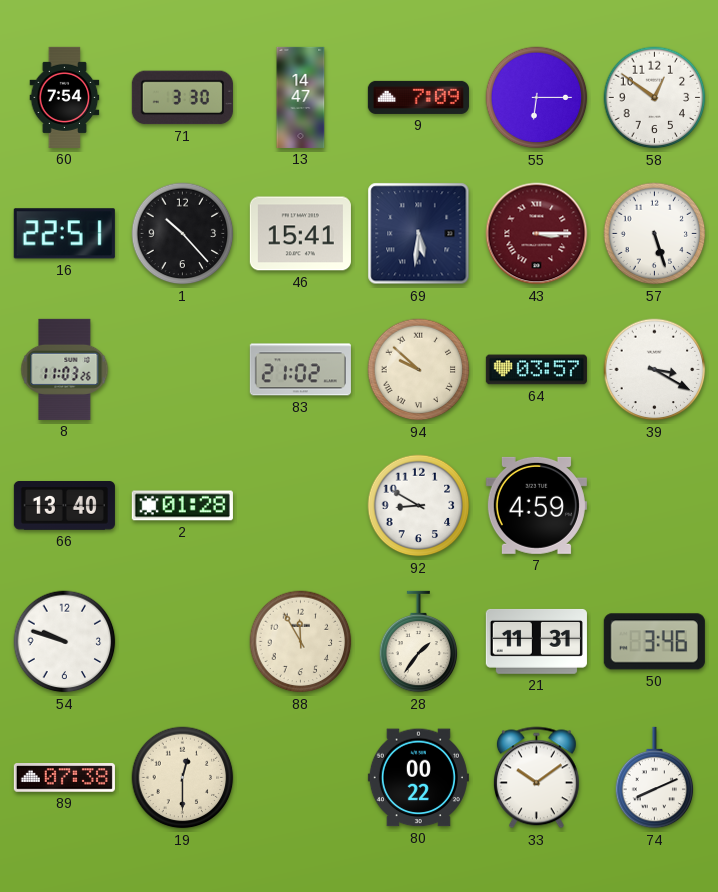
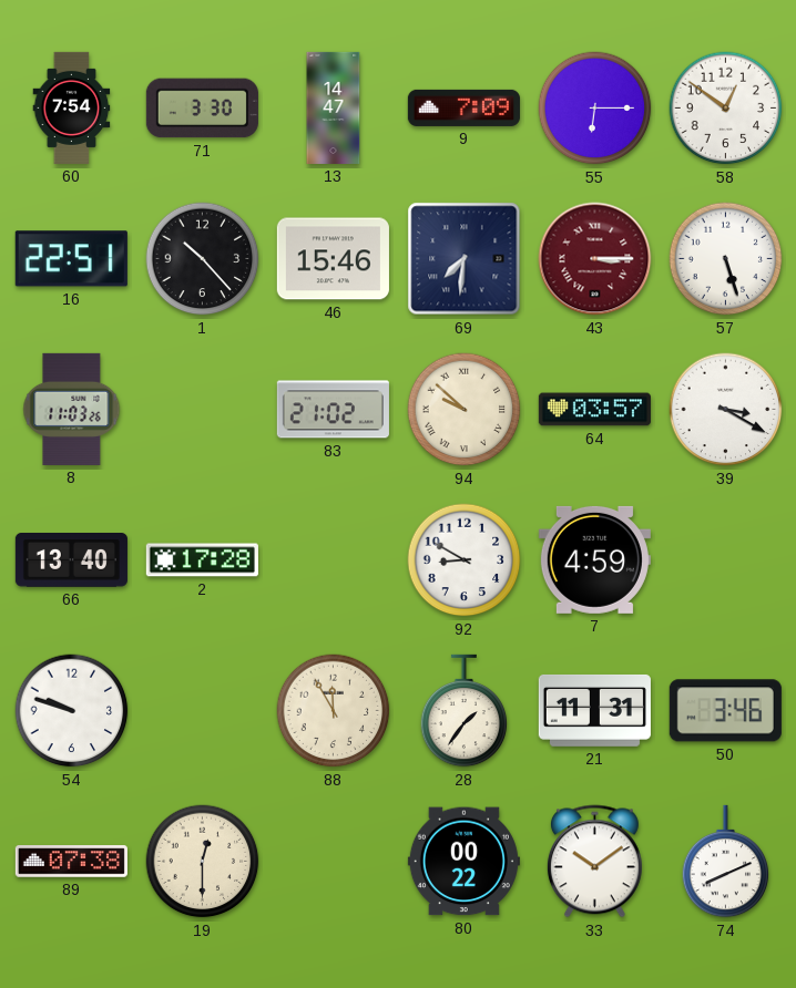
46: 15:41 -> 15:46
69: 5:31 -> 7:31
2: 01:28 -> 17:28
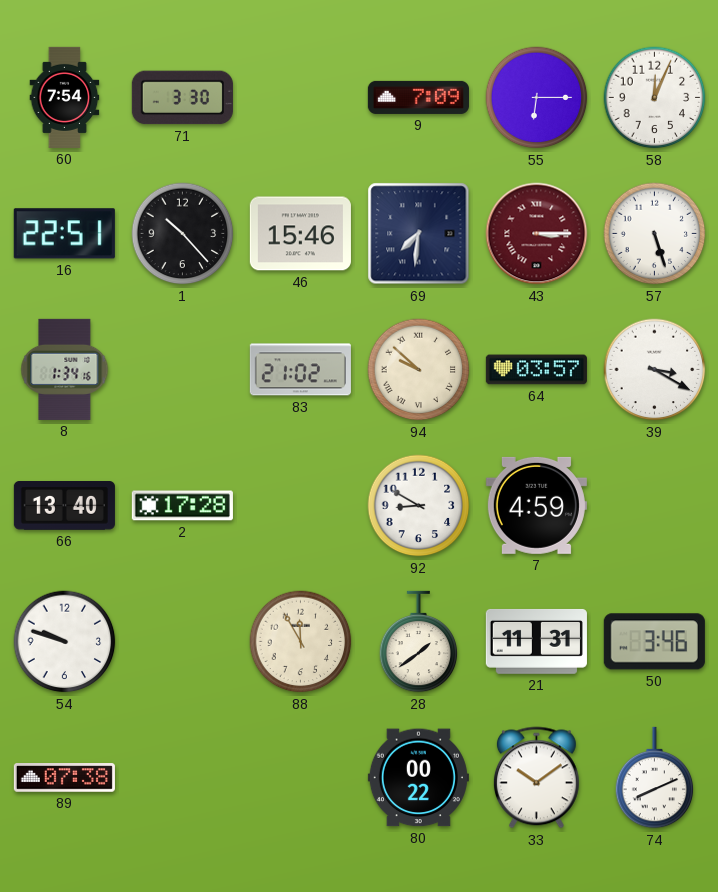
13: 14:47 -> none
58: 12:51 -> 12:04
8: 11:03 -> 1:34
28: 1:36 -> 1:39
19: 12:30 -> none
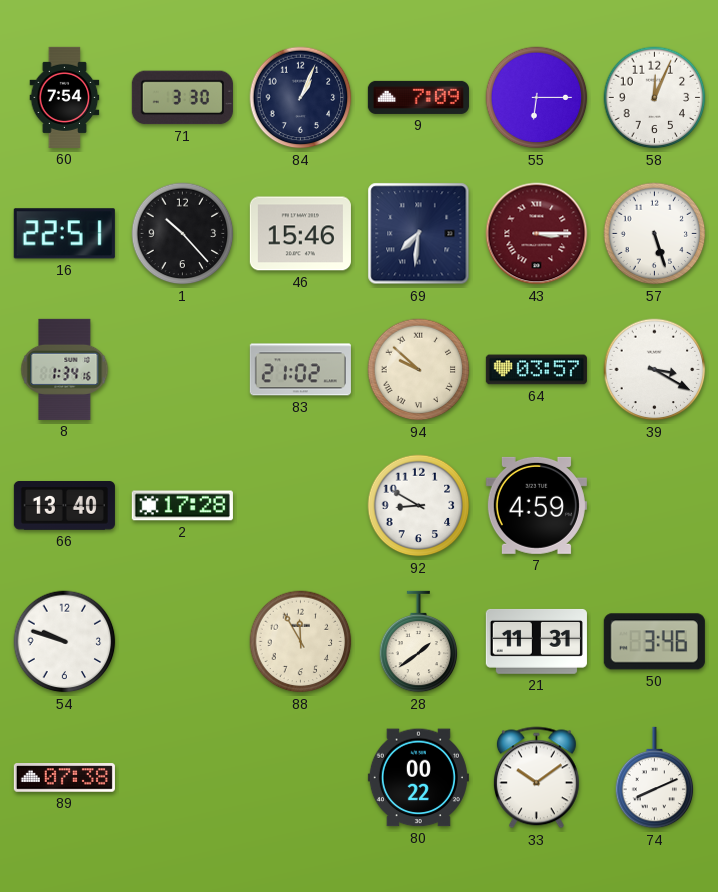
84: none -> 1:04
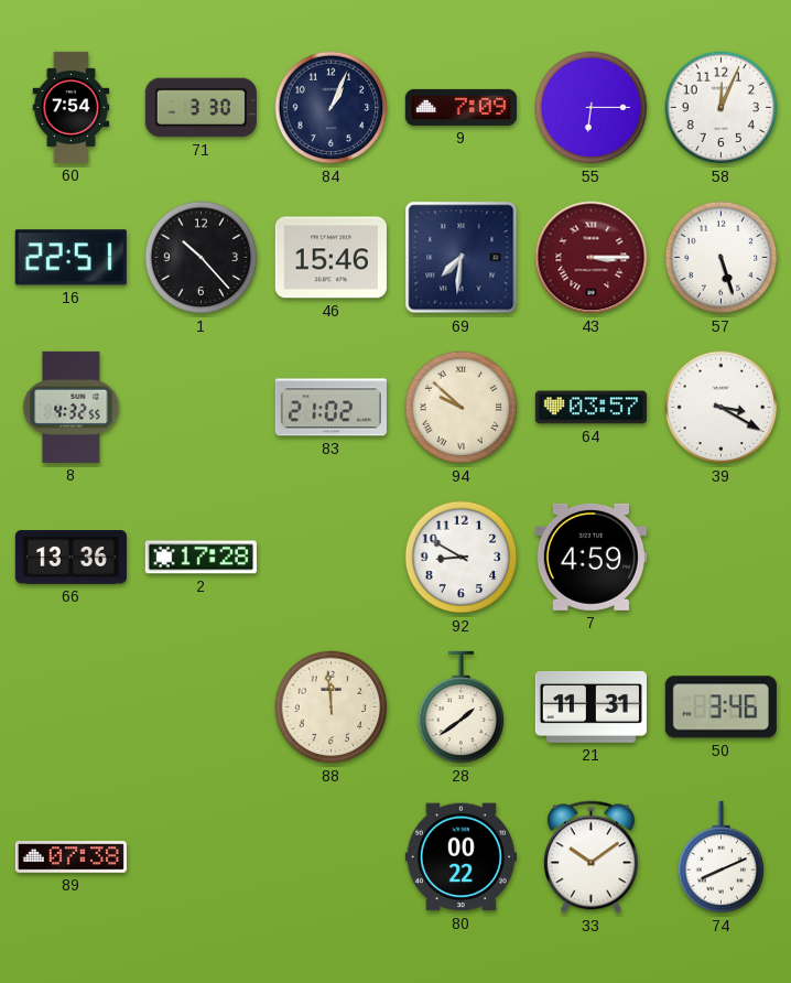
8: 1:34 -> 4:32
66: 13:40 -> 13:36
54: 9:48 -> none
88: 11:55 -> 11:59
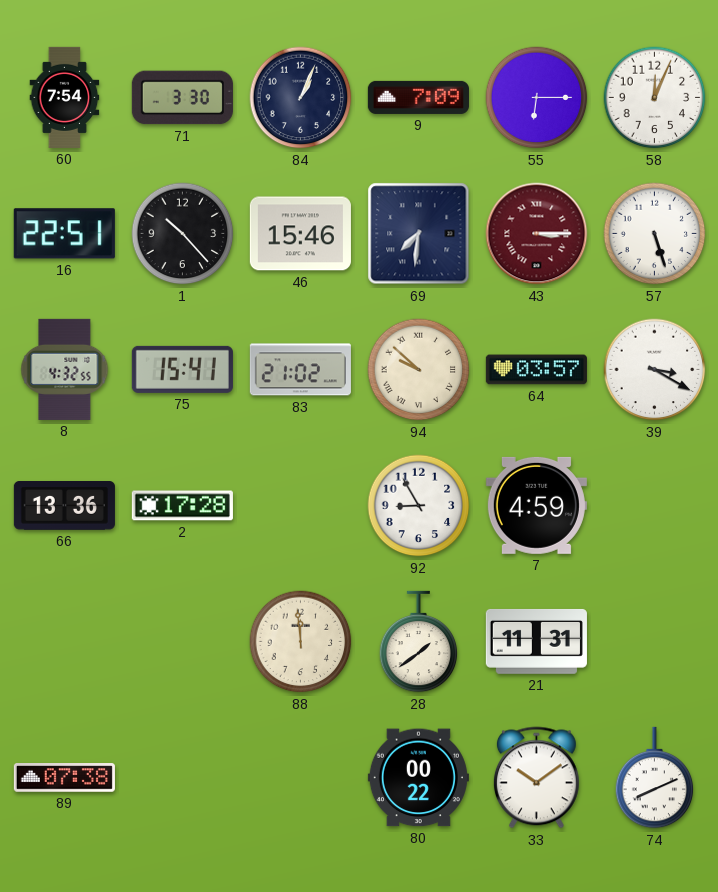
75: none -> 15:41
92: 8:50 -> 8:55
50: 3:46 -> none
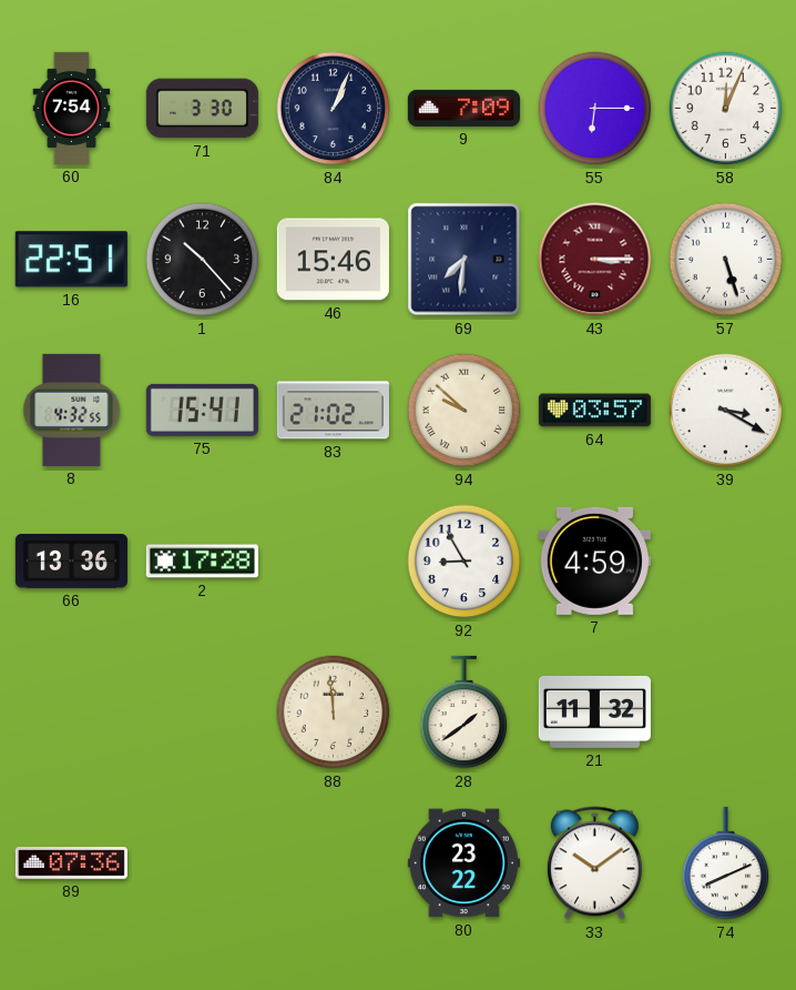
21: 11:31 -> 11:32
89: 07:38 -> 07:36
80: 00:22 -> 23:22
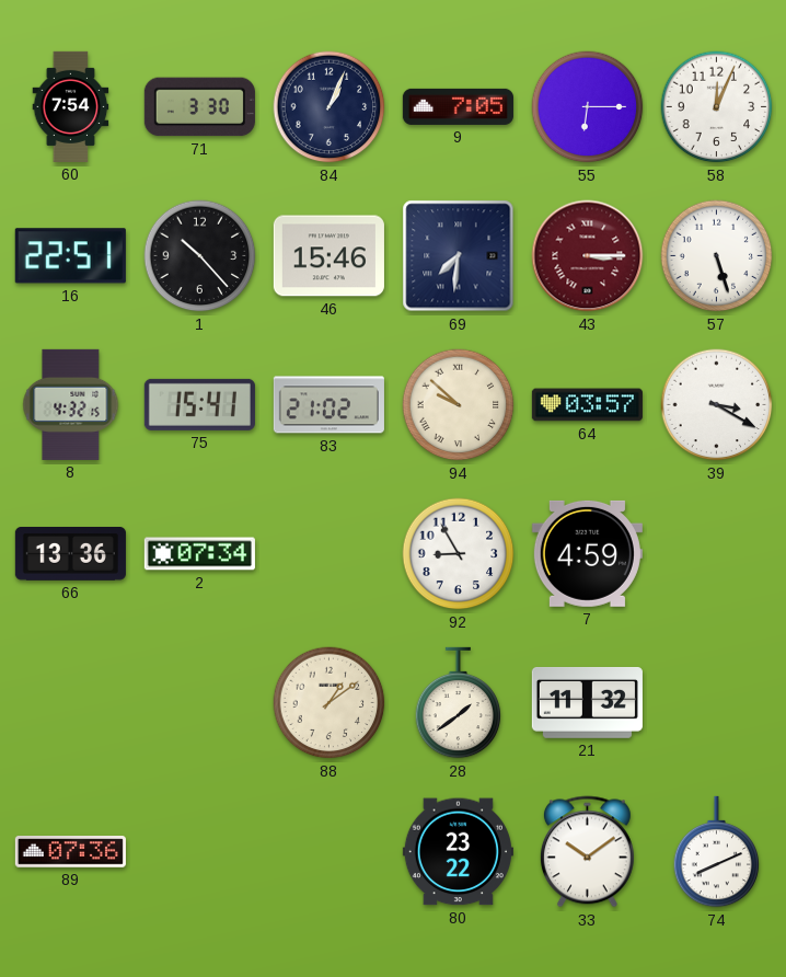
9: 7:09 -> 7:05
8: 4:32:55 -> 4:32:15
2: 17:28 -> 07:34
88: 11:59 -> 1:09
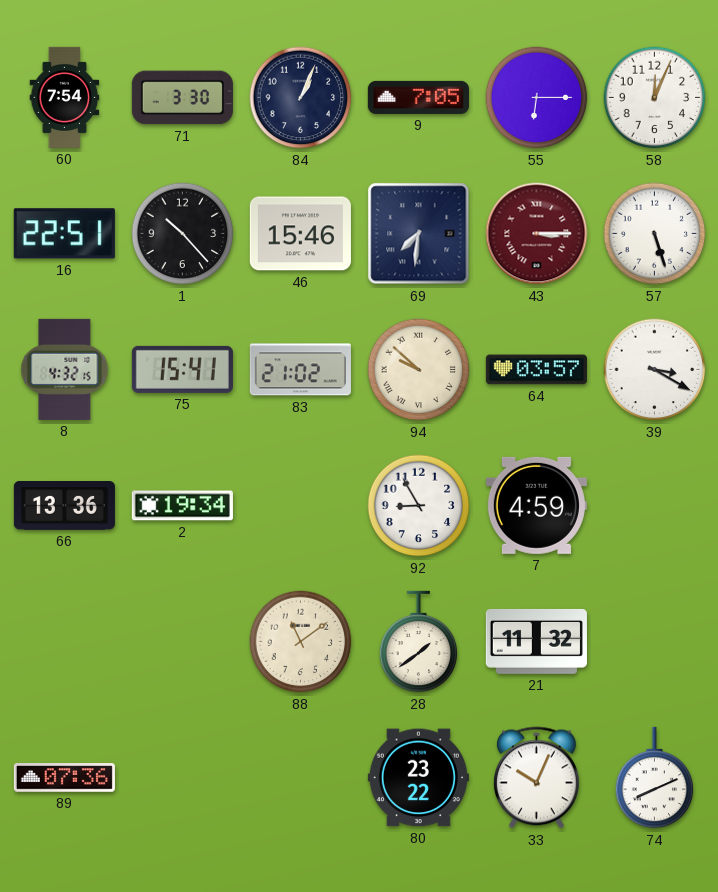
2: 07:34 -> 19:34
88: 1:09 -> 11:09
33: 10:09 -> 10:04
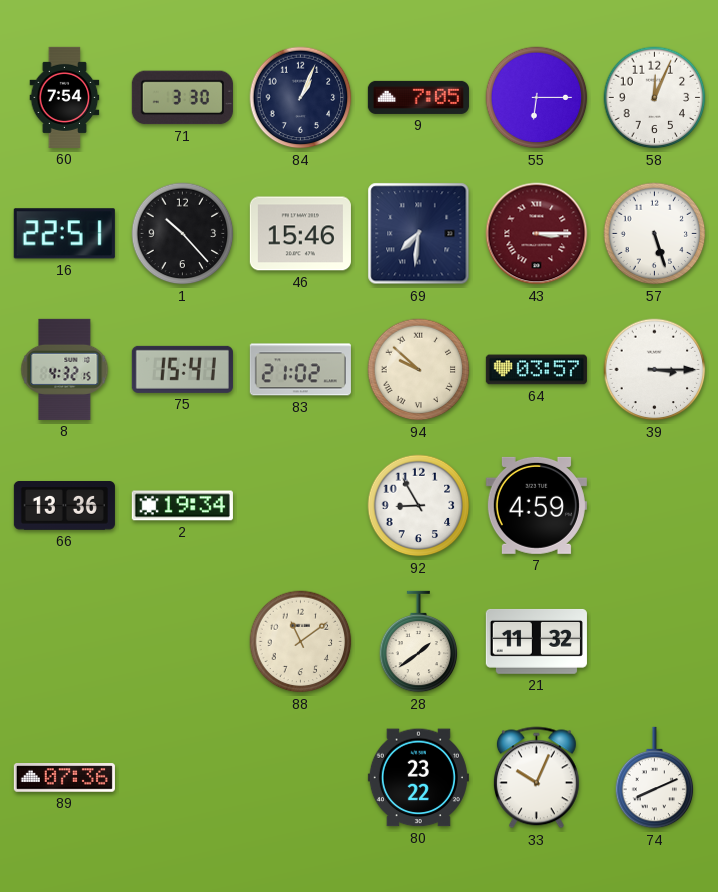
39: 3:20 -> 3:15
